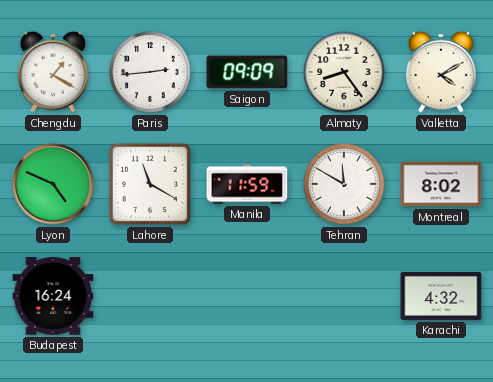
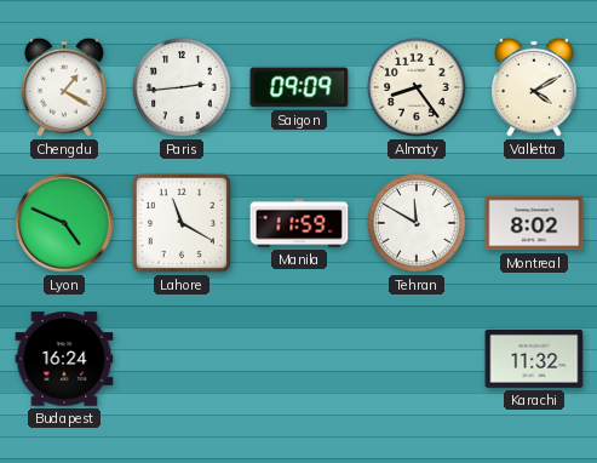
Karachi: 4:32 -> 11:32
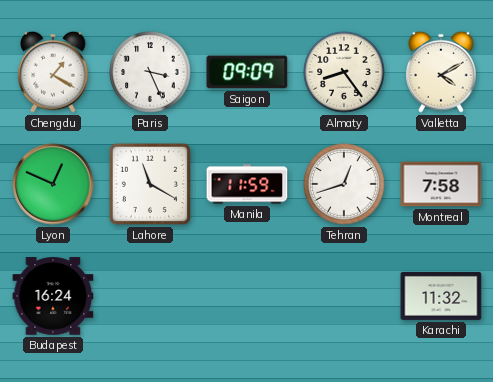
Paris: 2:44 -> 3:26
Lyon: 4:49 -> 12:49
Tehran: 11:50 -> 12:42
Montreal: 8:02 -> 7:58
